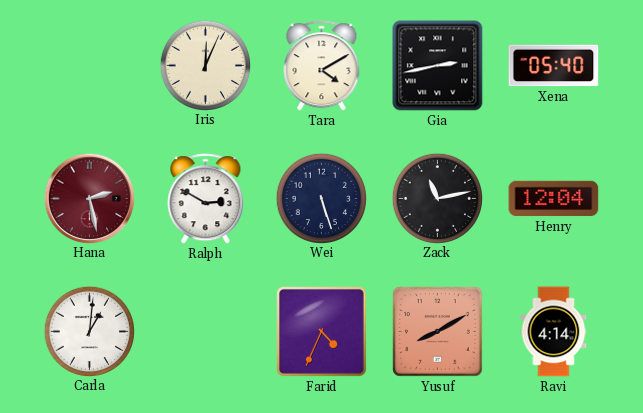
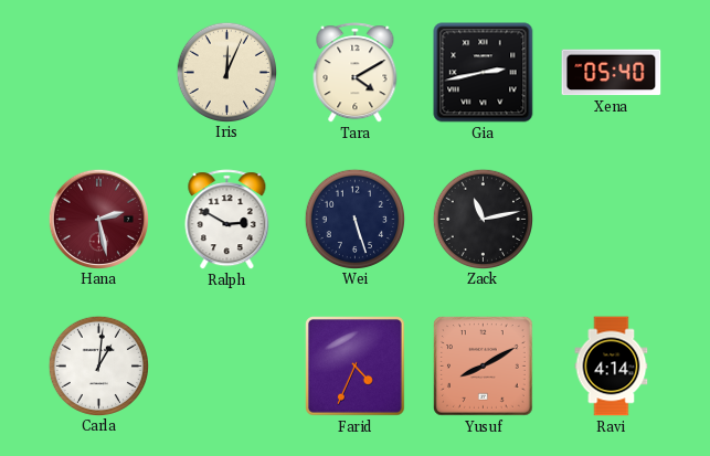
Henry: 12:04 -> none
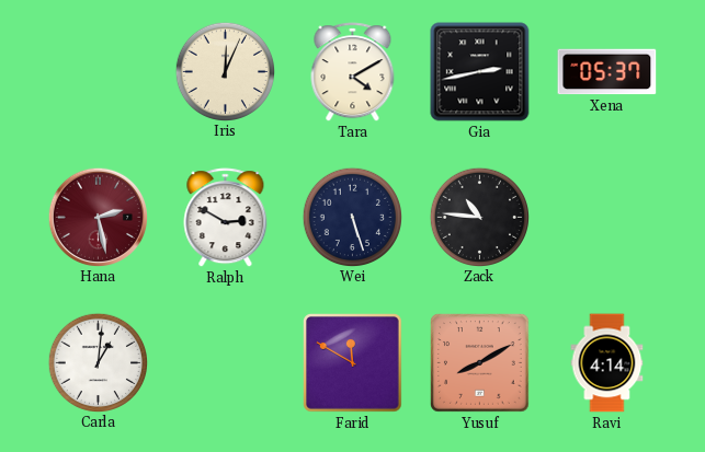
Xena: 05:40 -> 05:37
Zack: 11:13 -> 10:46
Farid: 4:34 -> 11:50
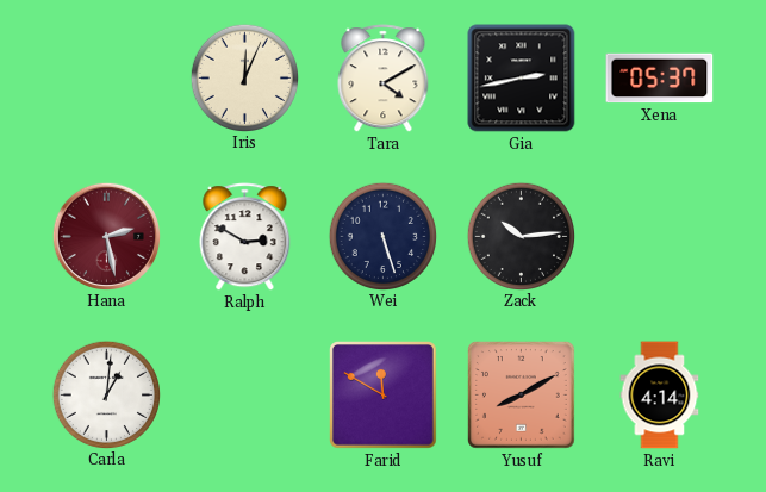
Zack: 10:46 -> 10:14
